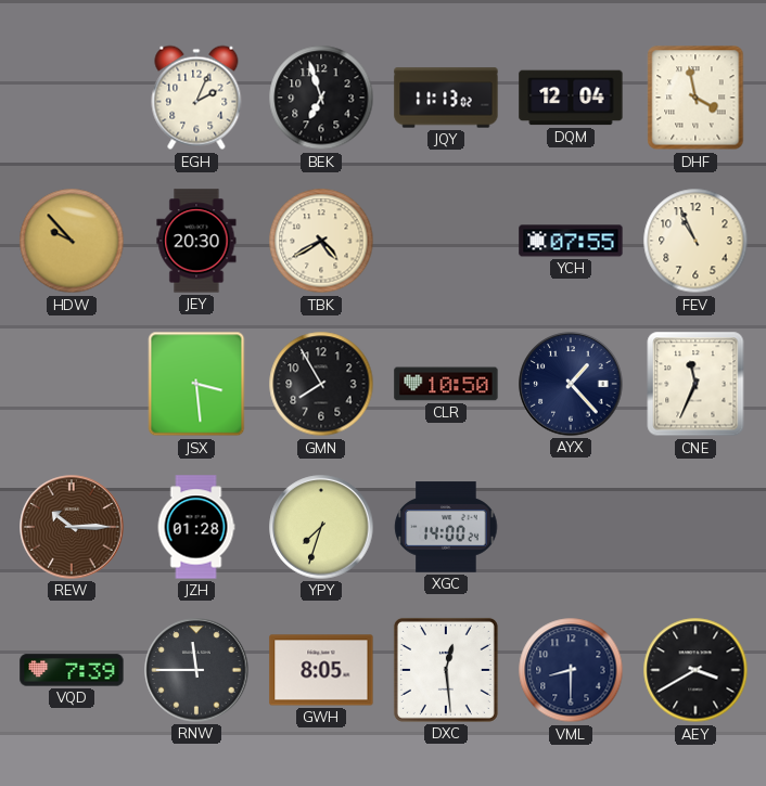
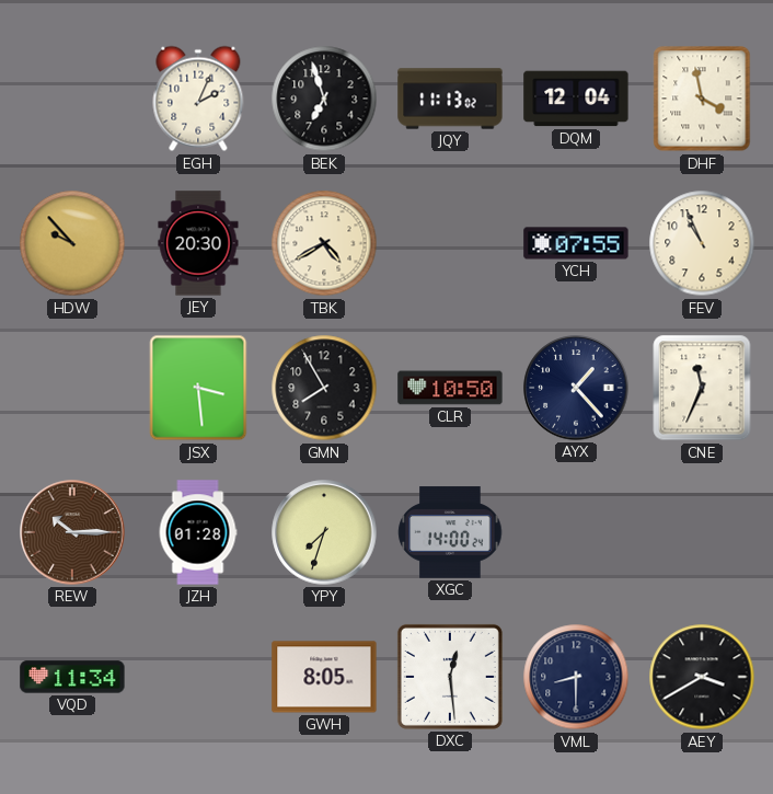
VQD: 7:39 -> 11:34
RNW: 11:45 -> none
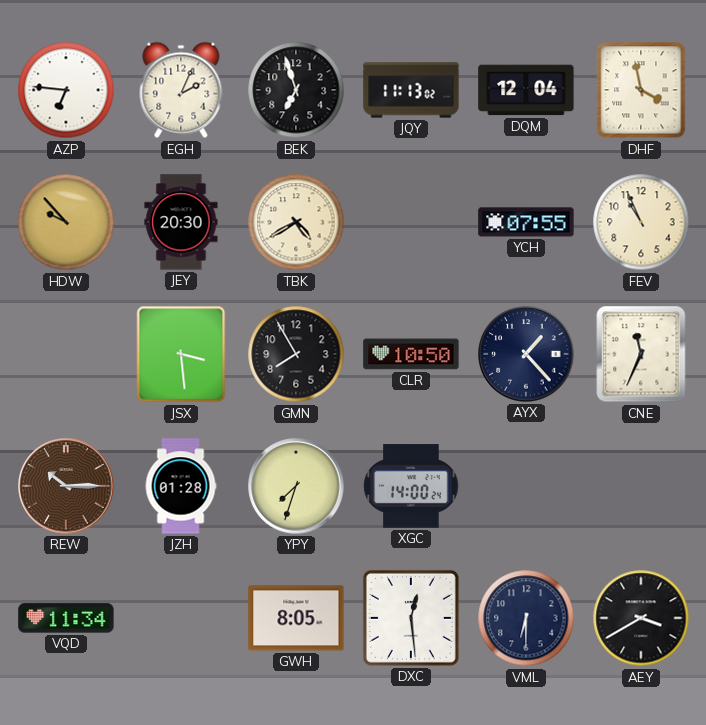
AZP: none -> 6:46
VML: 8:30 -> 6:30
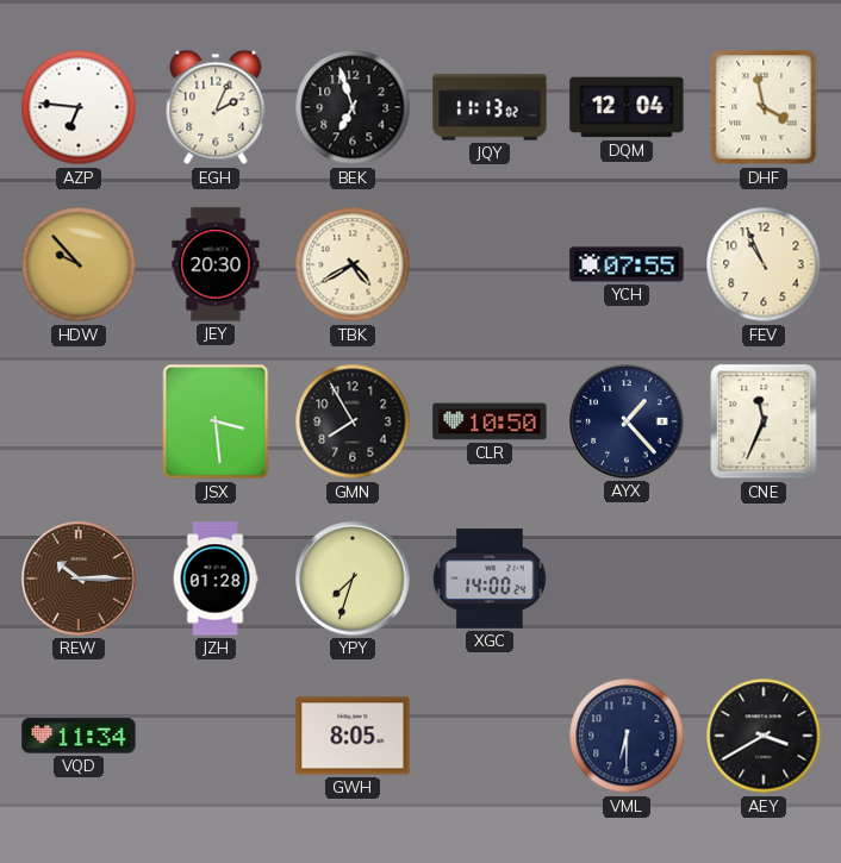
DXC: 12:29 -> none
